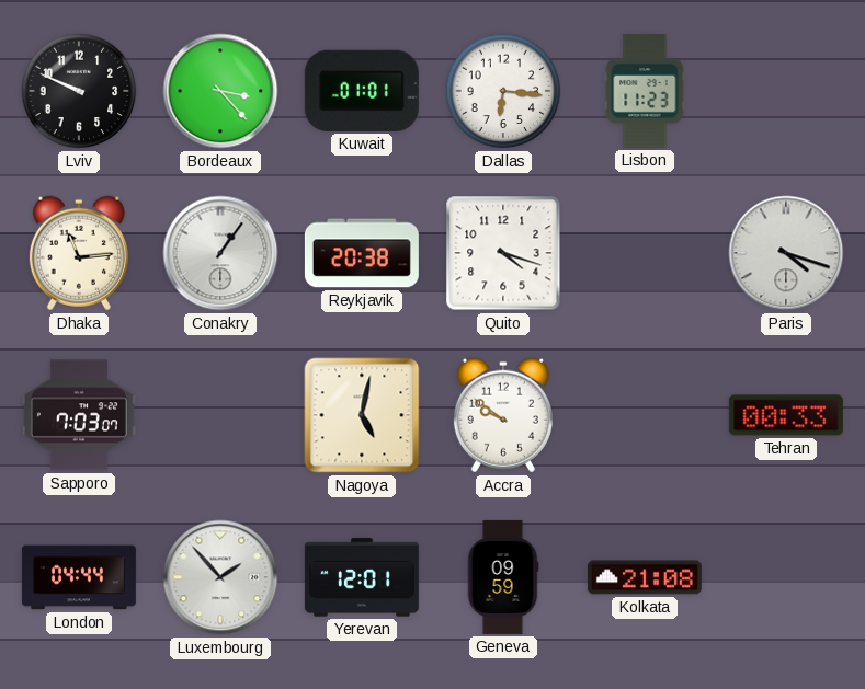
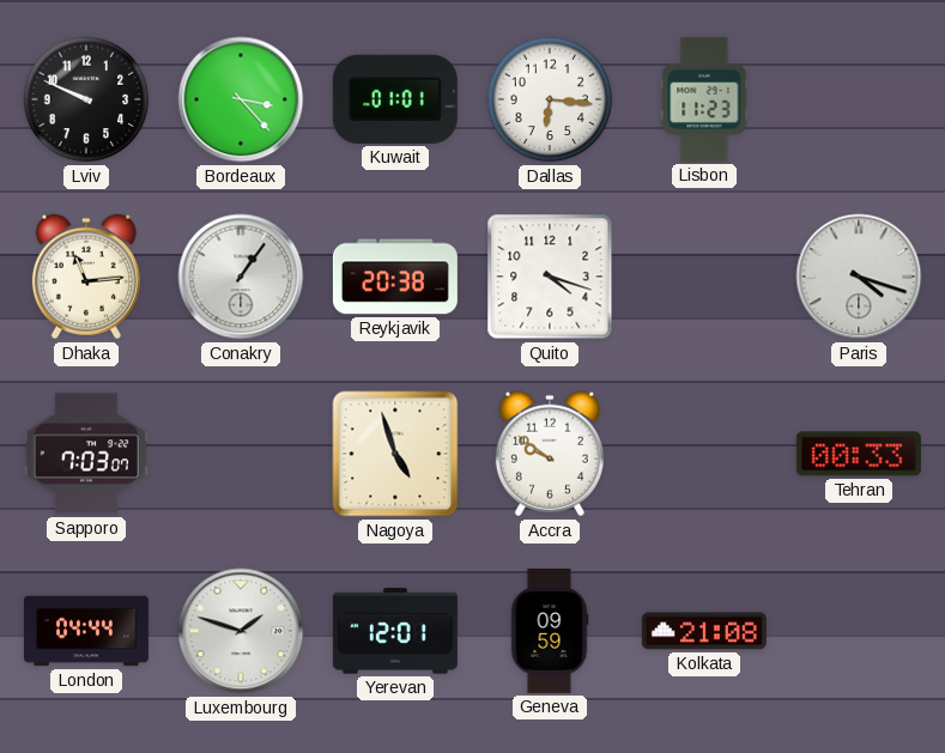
Nagoya: 5:02 -> 4:57
Luxembourg: 1:53 -> 1:48
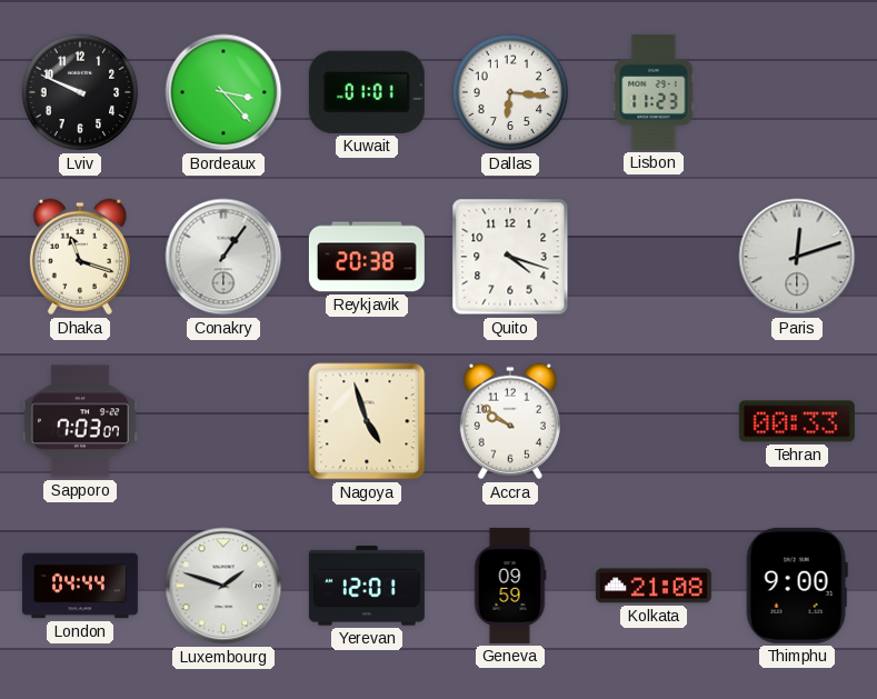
Dhaka: 11:14 -> 11:18
Paris: 4:18 -> 12:12
Thimphu: none -> 9:00
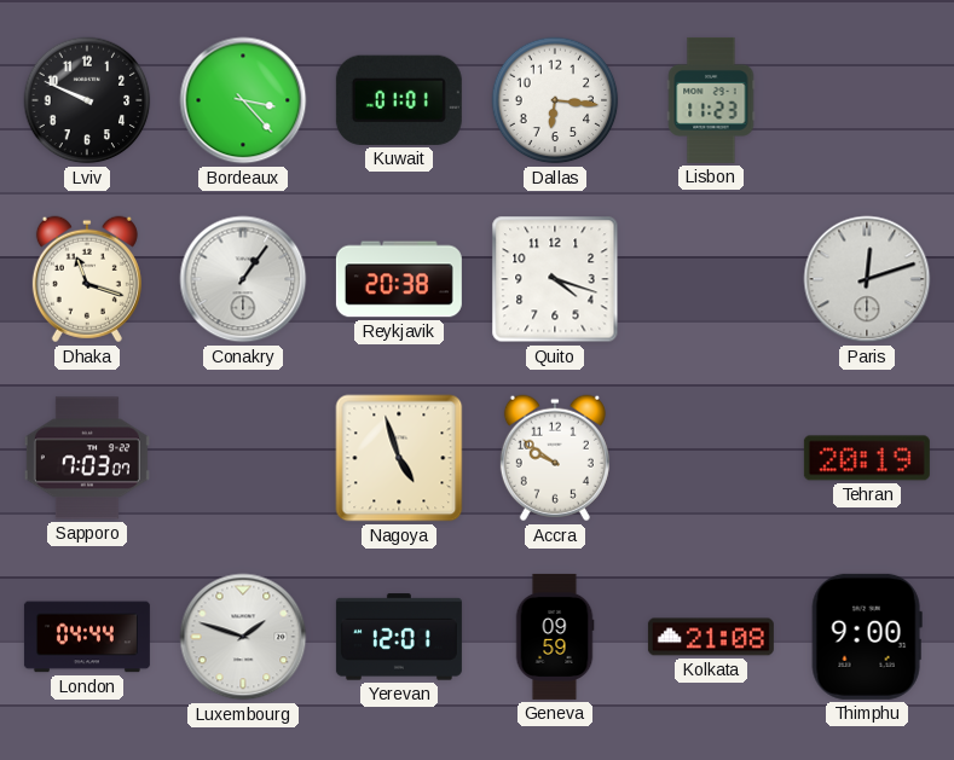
Tehran: 00:33 -> 20:19
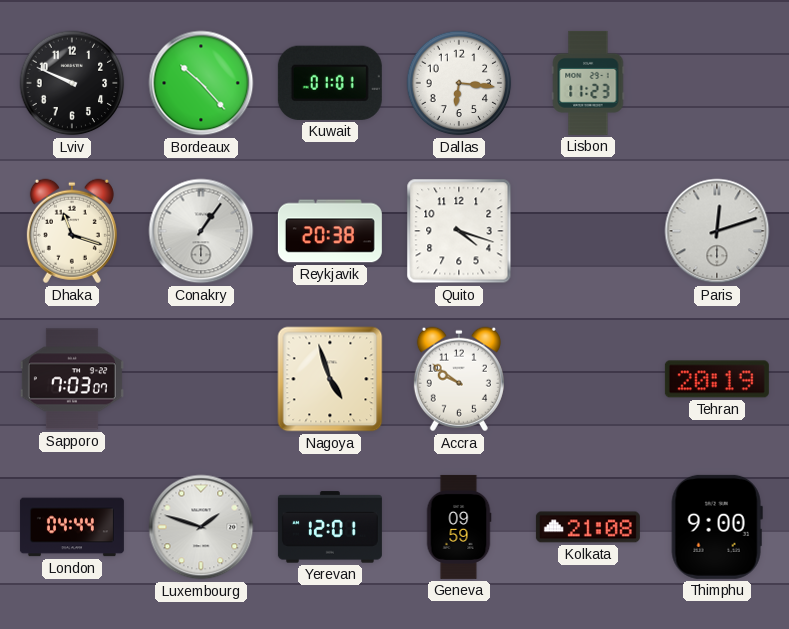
Bordeaux: 3:23 -> 10:23
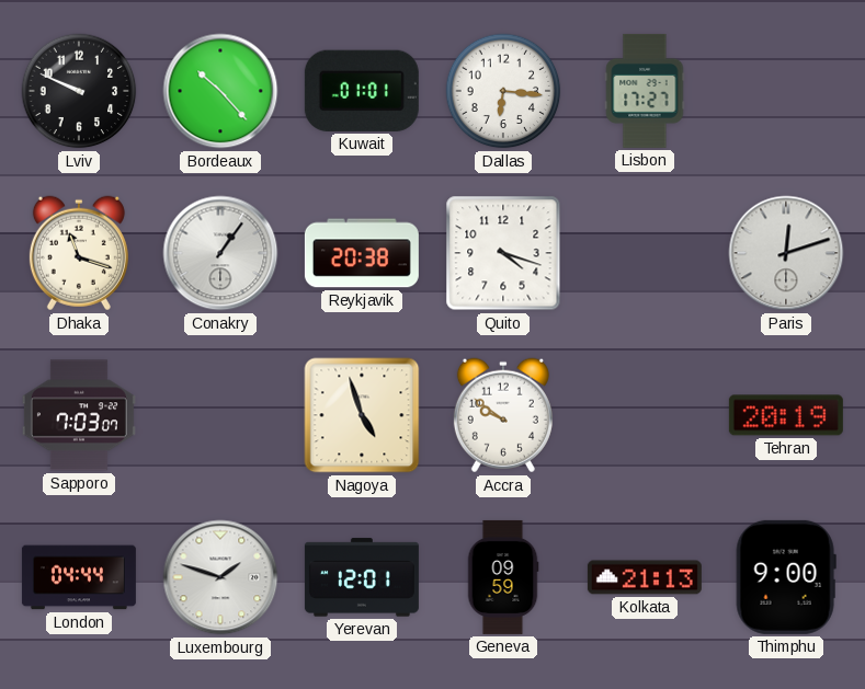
Lisbon: 11:23 -> 17:27
Kolkata: 21:08 -> 21:13
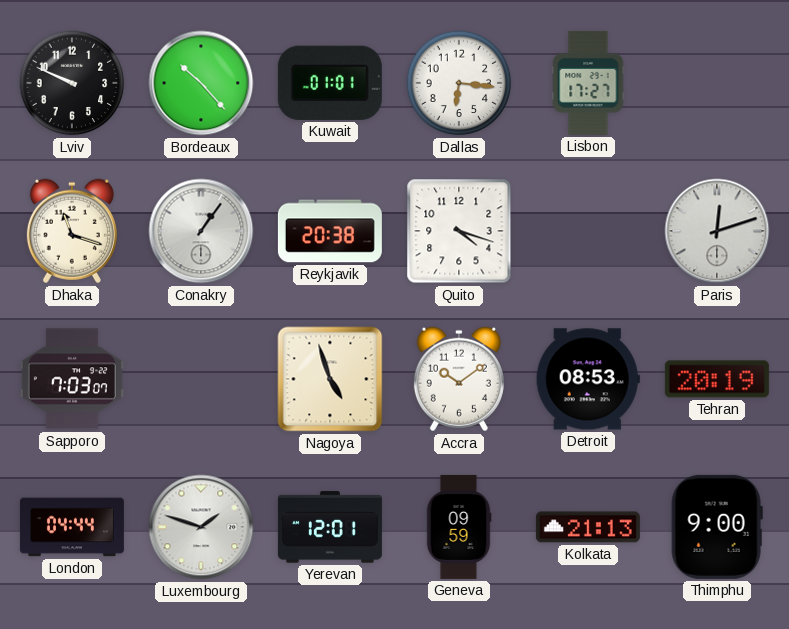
Accra: 9:51 -> 10:09
Detroit: none -> 08:53
